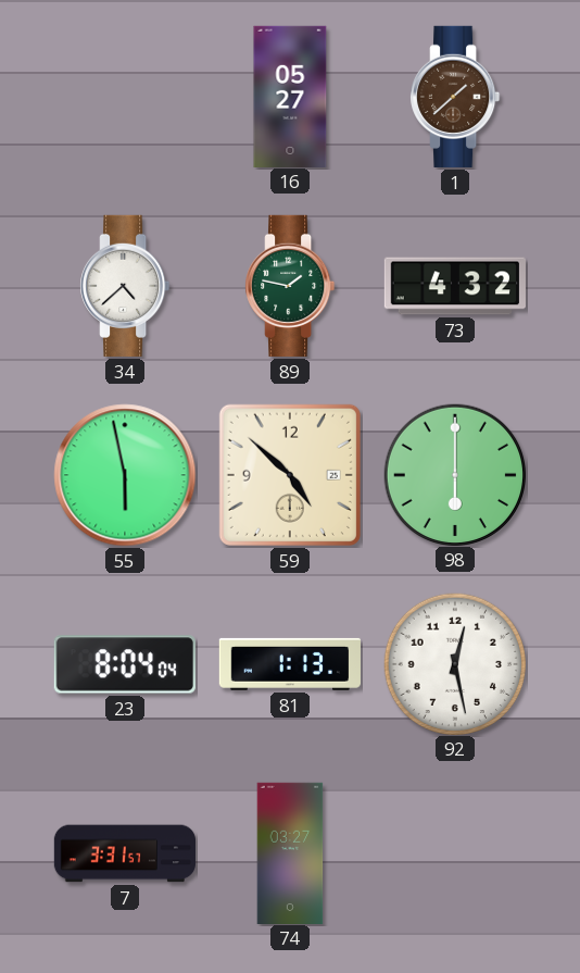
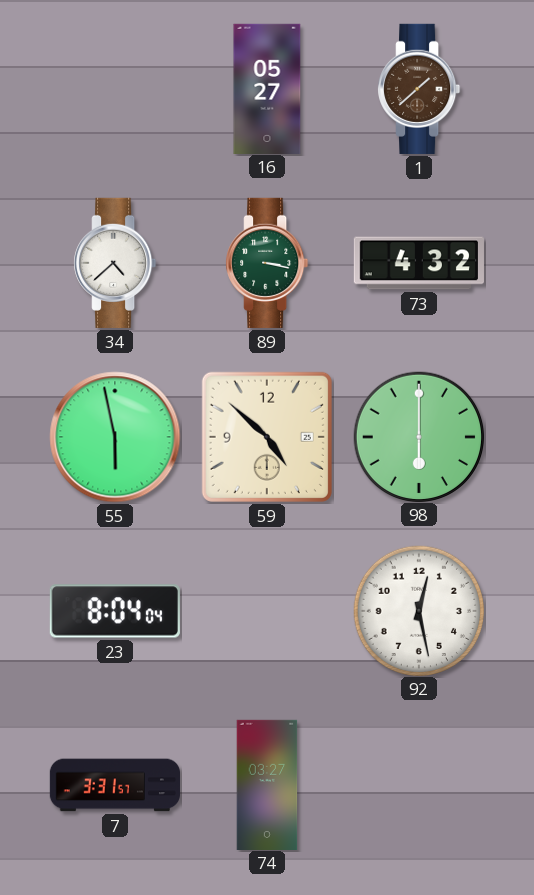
89: 1:47 -> 3:17
81: 1:13 -> none
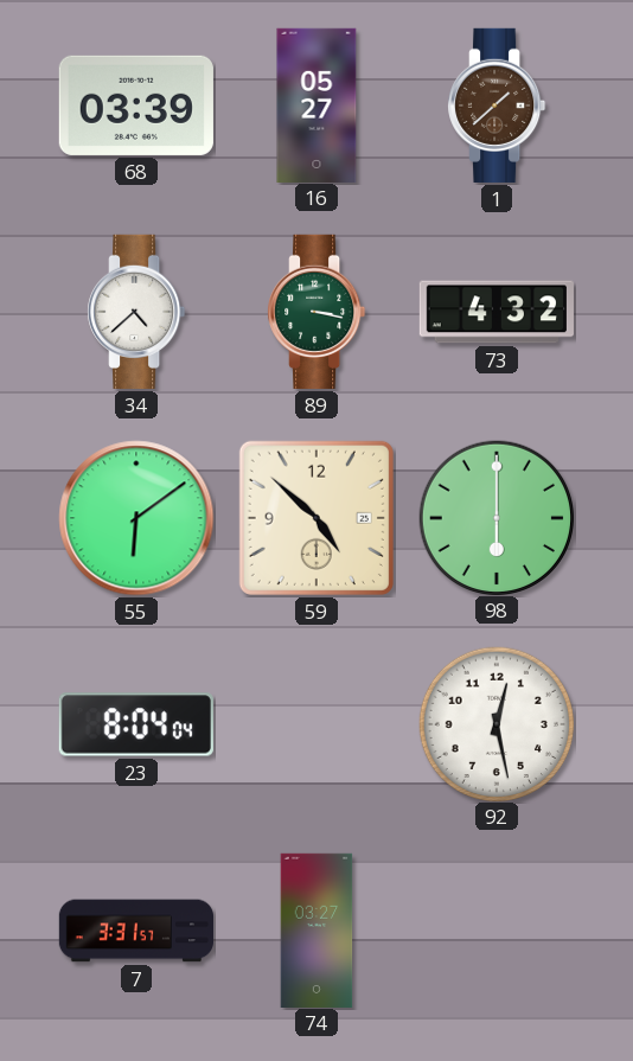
68: none -> 03:39
55: 5:58 -> 6:09
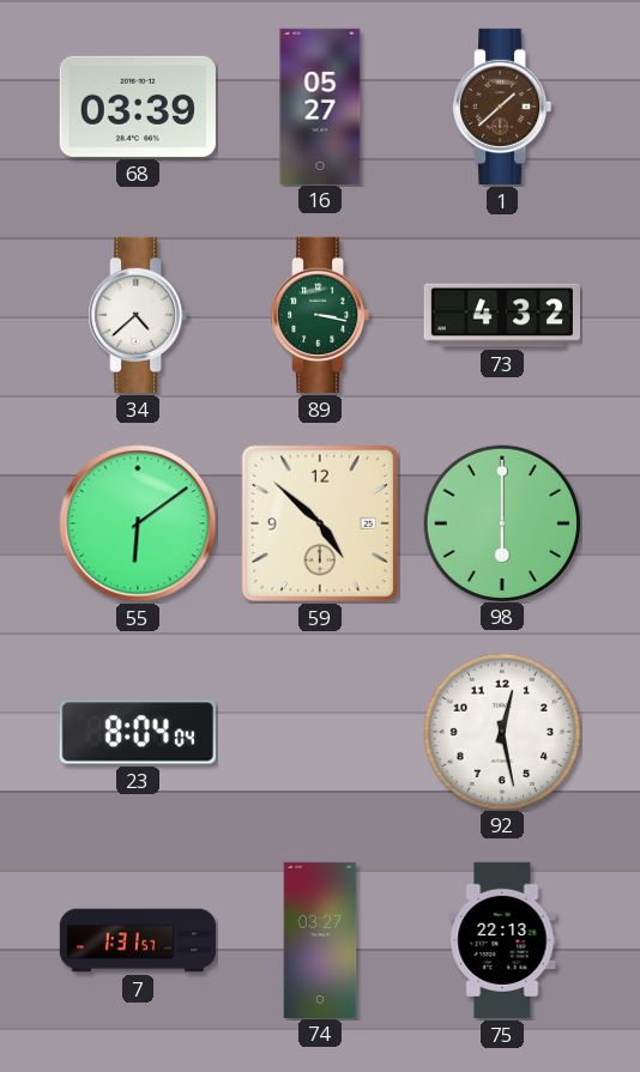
7: 3:31 -> 1:31
75: none -> 22:13
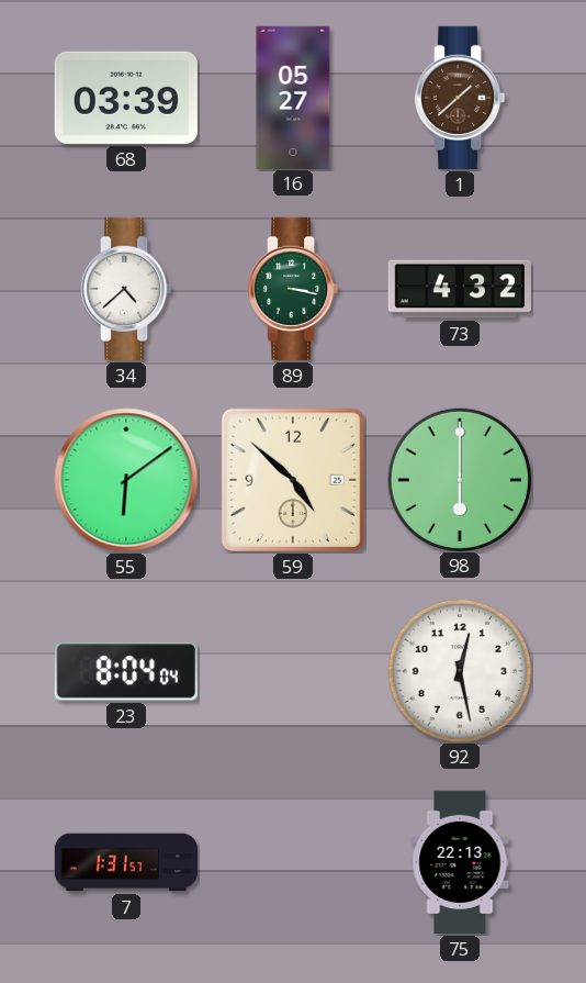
74: 03:27 -> none
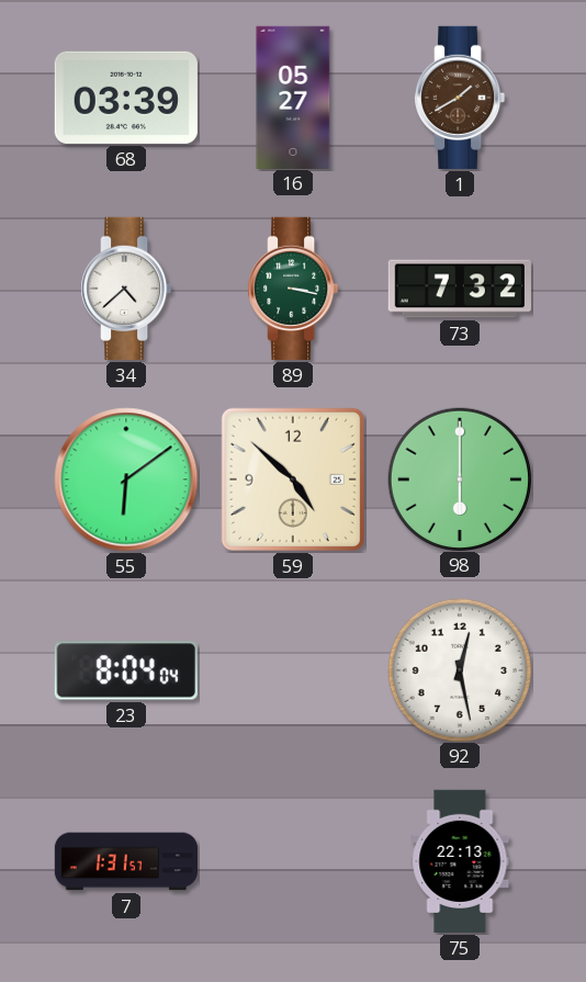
1: 1:38 -> 1:40
73: 4:32 -> 7:32
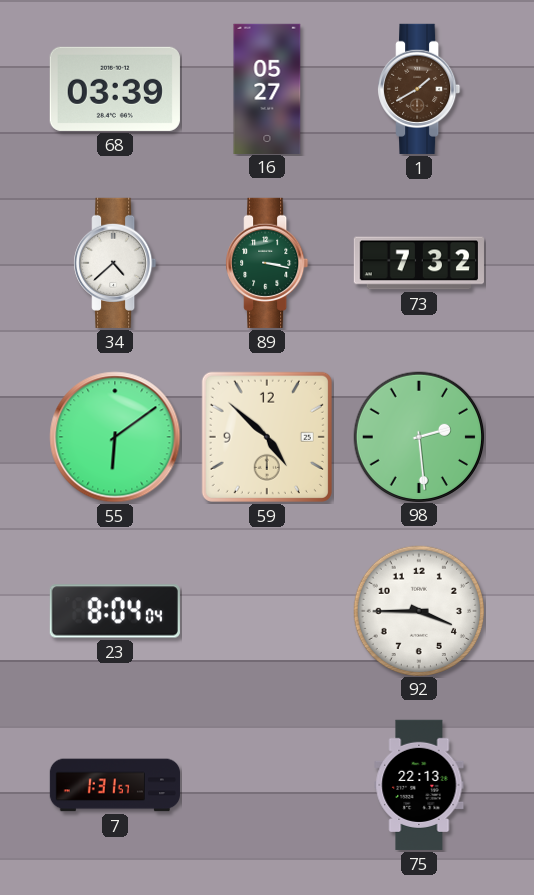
98: 6:00 -> 2:29
92: 12:28 -> 3:45
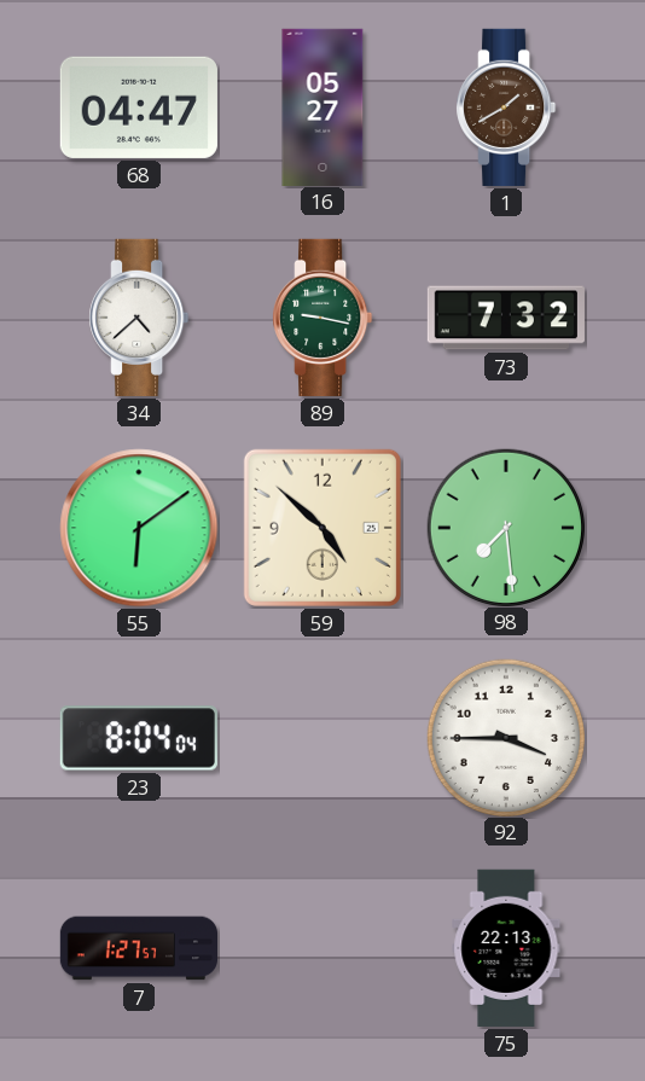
68: 03:39 -> 04:47
89: 3:17 -> 9:17
98: 2:29 -> 7:29
7: 1:31 -> 1:27
